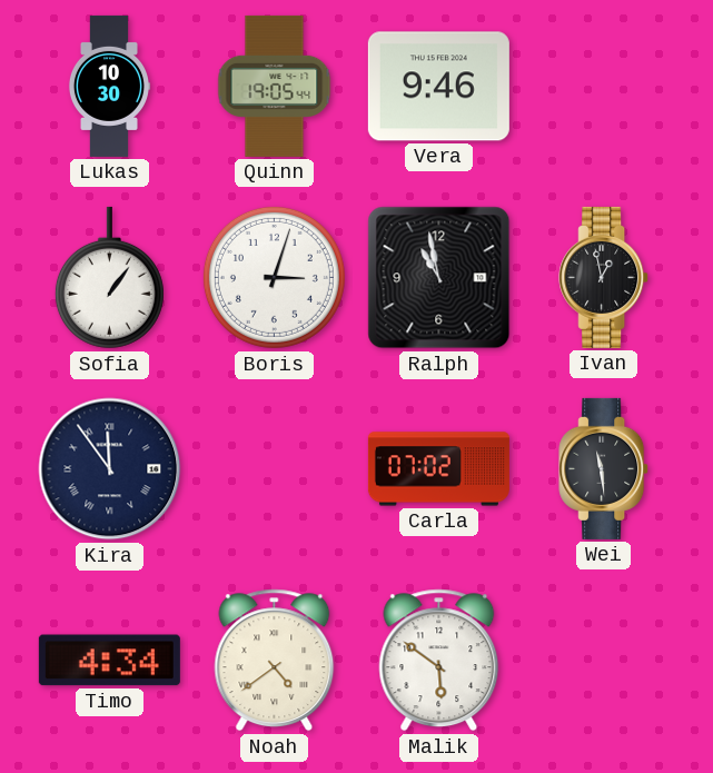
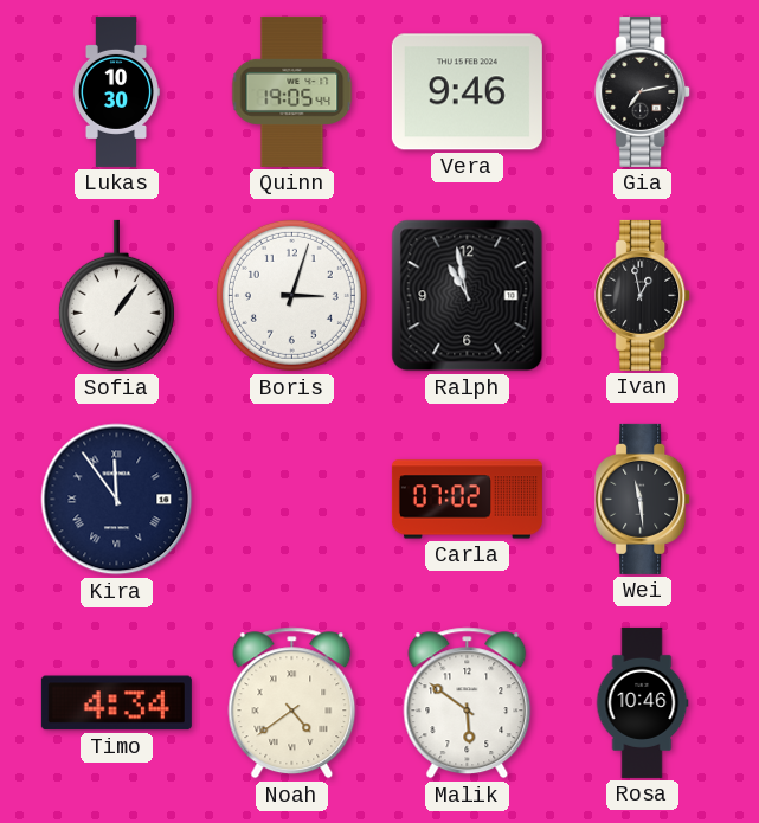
Gia: none -> 7:13
Rosa: none -> 10:46
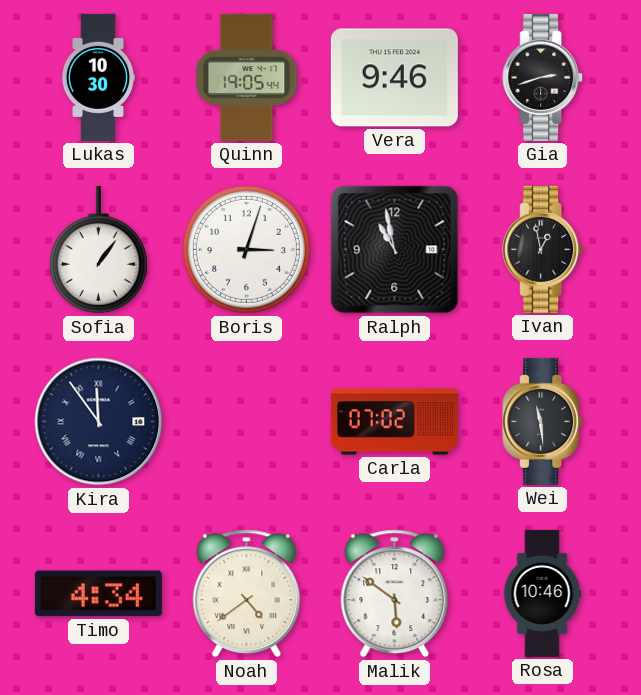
Gia: 7:13 -> 2:42
